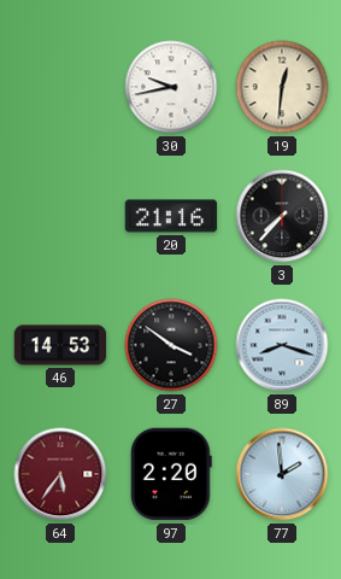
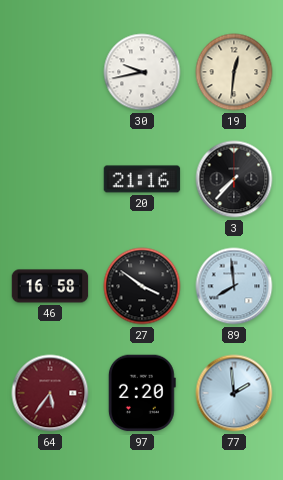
46: 14:53 -> 16:58
89: 8:18 -> 7:59
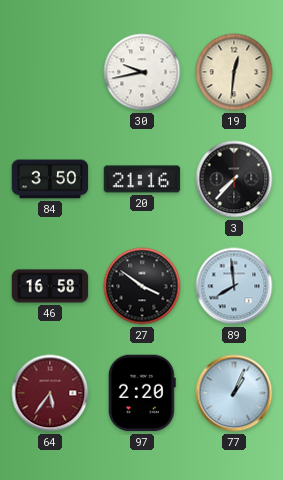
84: none -> 3:50
77: 1:59 -> 1:04
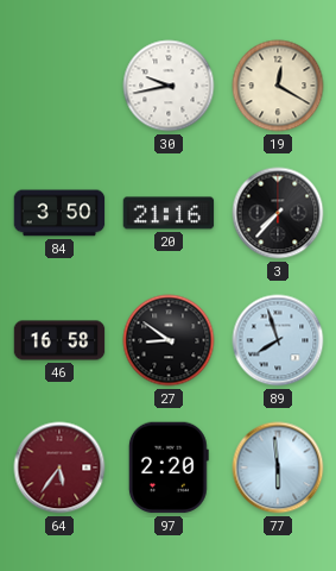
19: 12:31 -> 12:20
27: 3:51 -> 8:51
89: 7:59 -> 7:57
77: 1:04 -> 5:59
